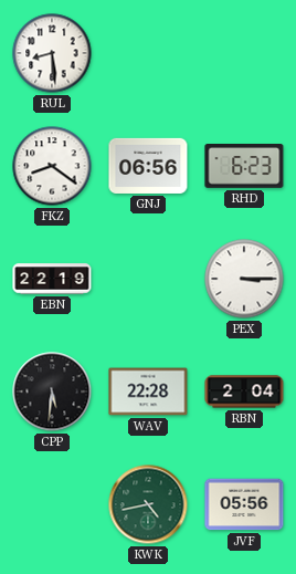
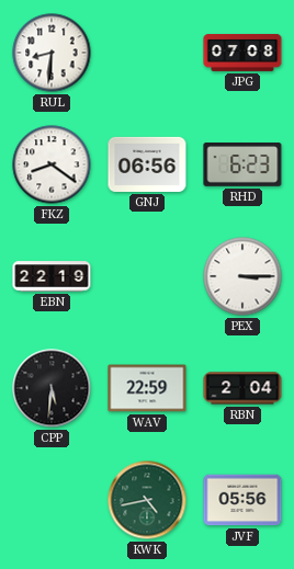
RUL: 8:29 -> 8:31
JPG: none -> 07:08
WAV: 22:28 -> 22:59
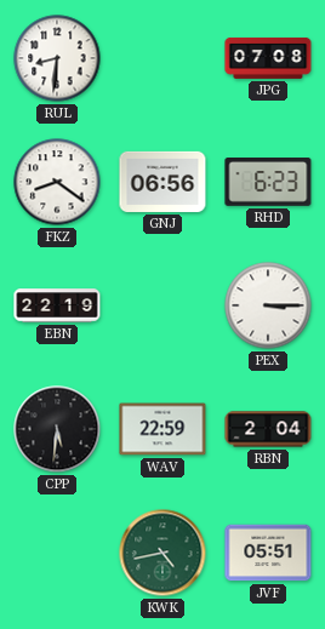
JVF: 05:56 -> 05:51
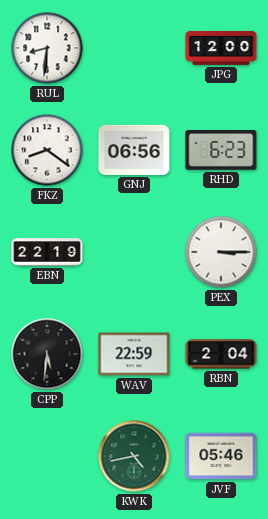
JPG: 07:08 -> 12:00
JVF: 05:51 -> 05:46
